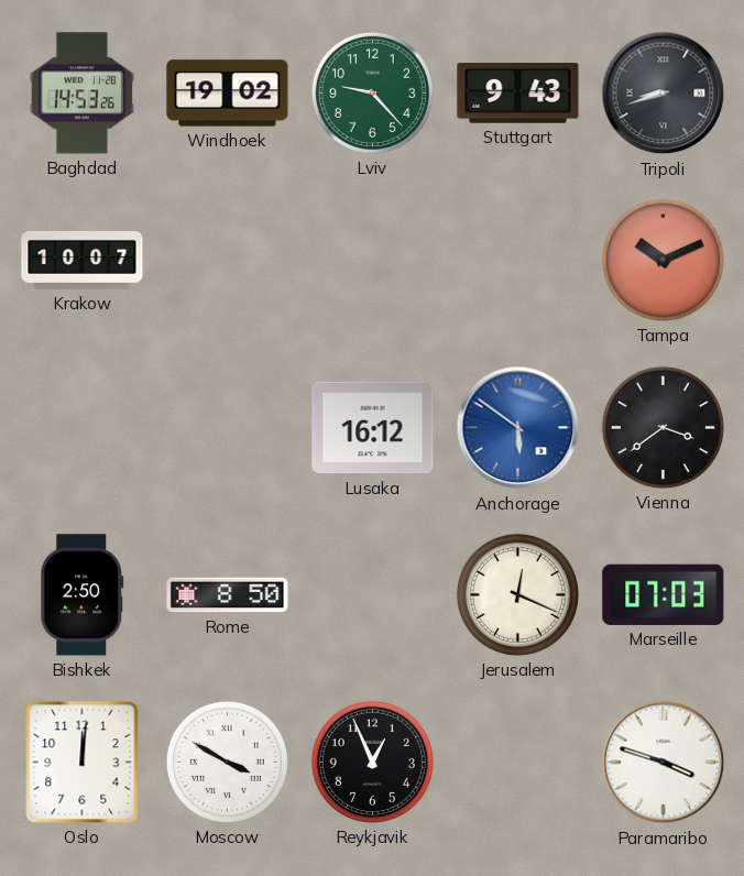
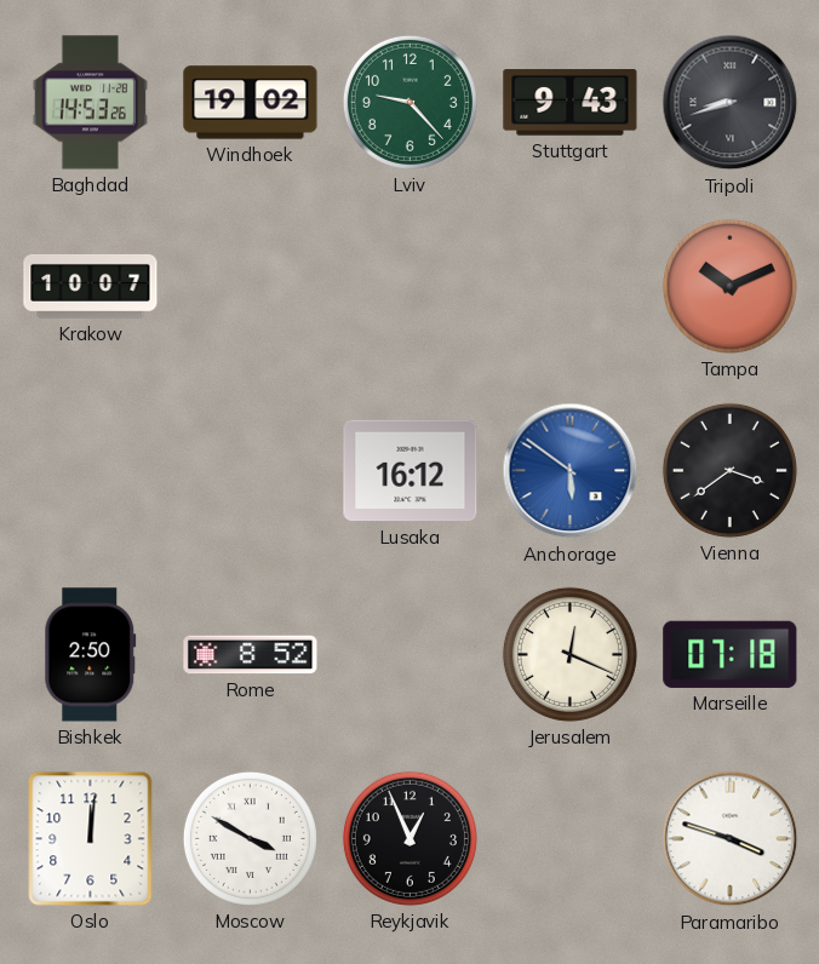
Rome: 8:50 -> 8:52
Marseille: 07:03 -> 07:18
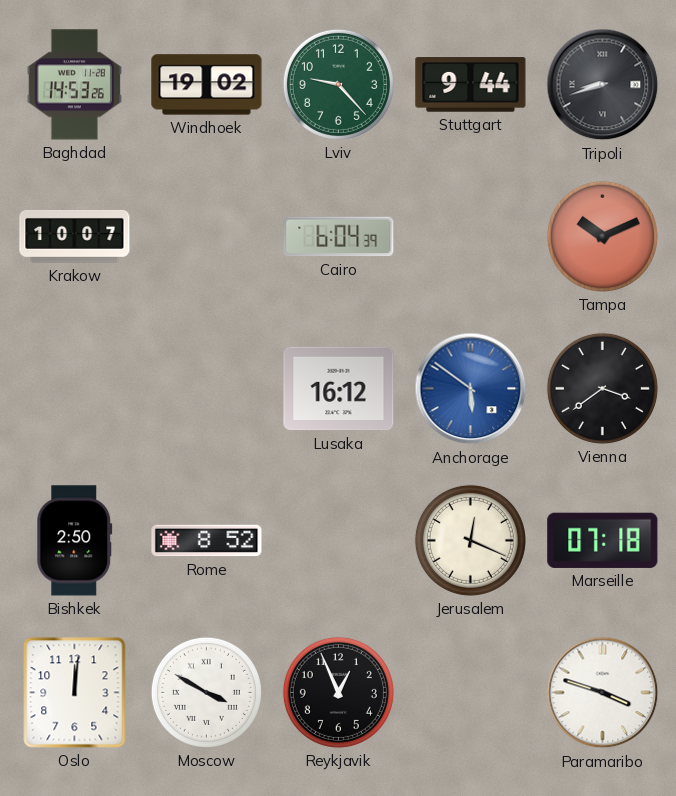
Stuttgart: 9:43 -> 9:44
Cairo: none -> 6:04
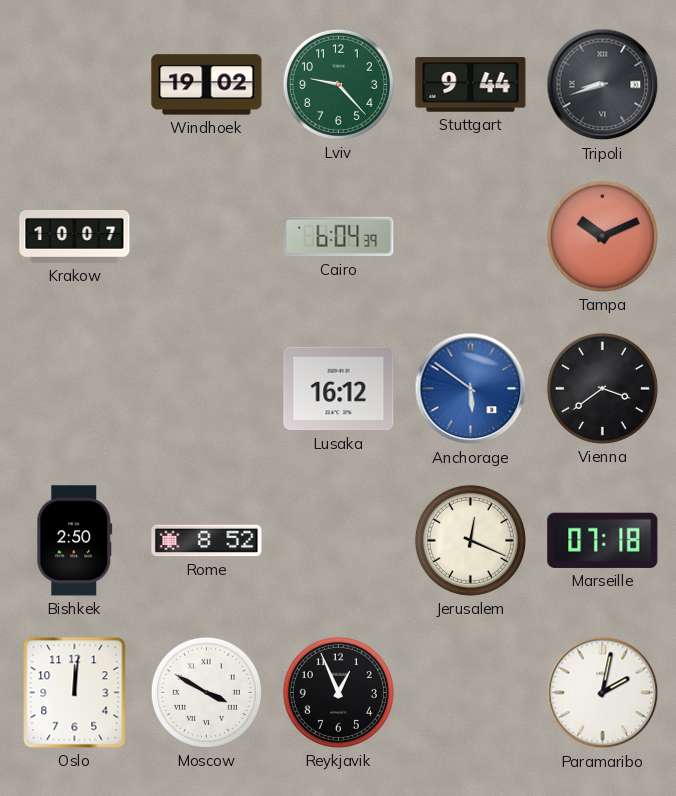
Baghdad: 14:53 -> none
Paramaribo: 3:48 -> 2:02
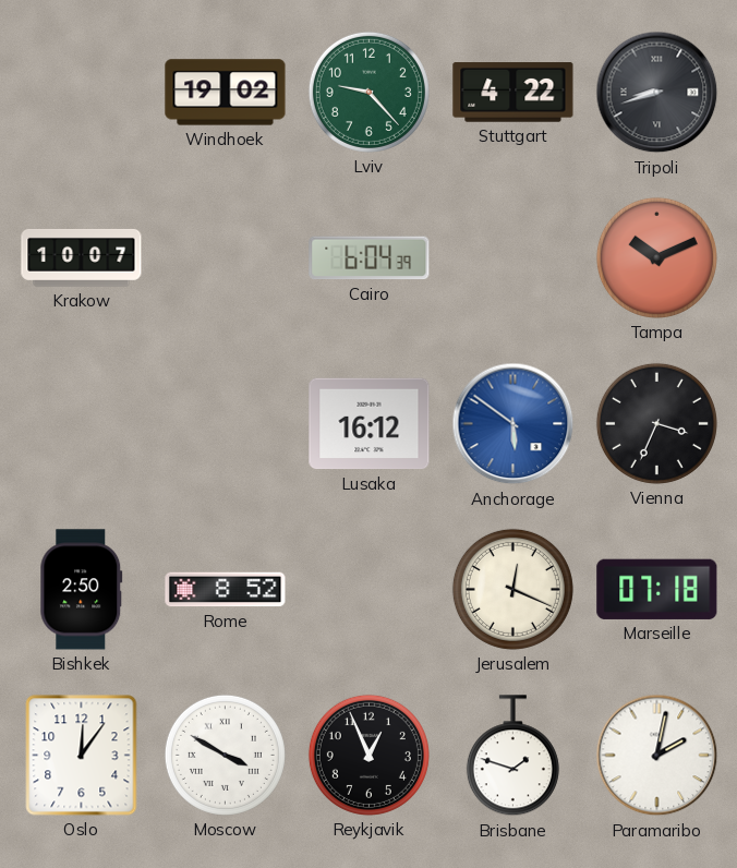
Stuttgart: 9:44 -> 4:22
Vienna: 3:39 -> 3:34
Oslo: 12:01 -> 12:06
Brisbane: none -> 1:48
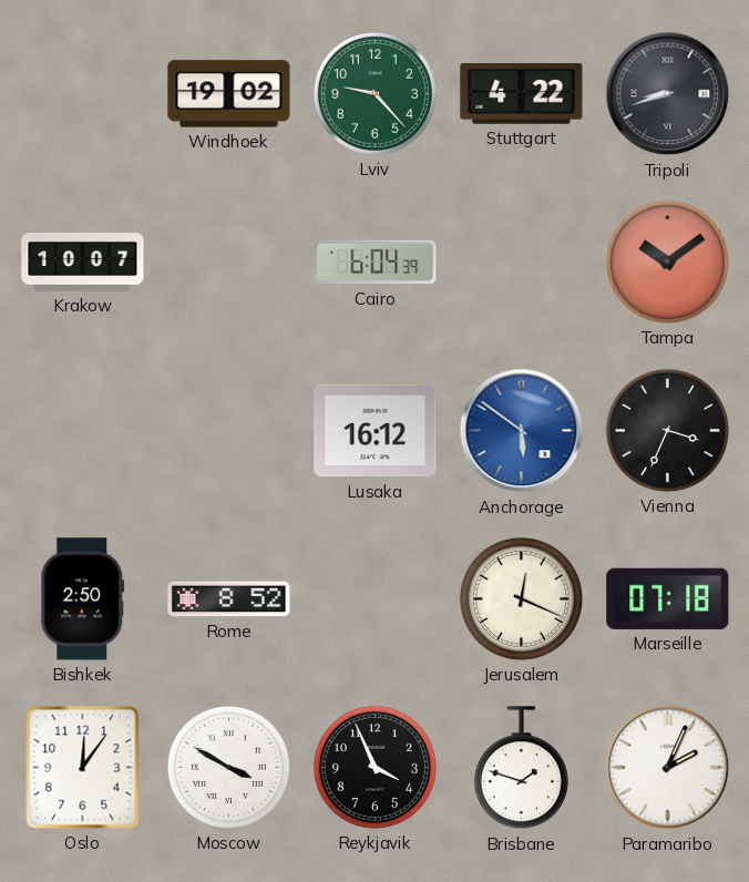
Tampa: 10:11 -> 10:09
Reykjavik: 12:56 -> 3:56
Paramaribo: 2:02 -> 2:04
